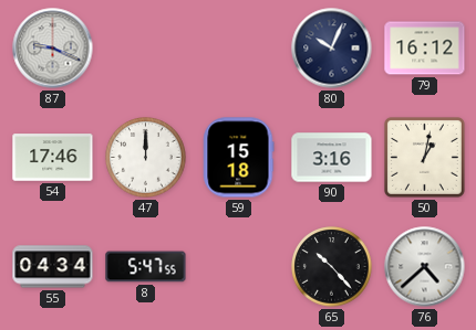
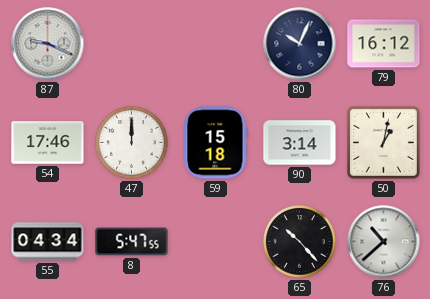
90: 3:16 -> 3:14
76: 4:38 -> 10:38
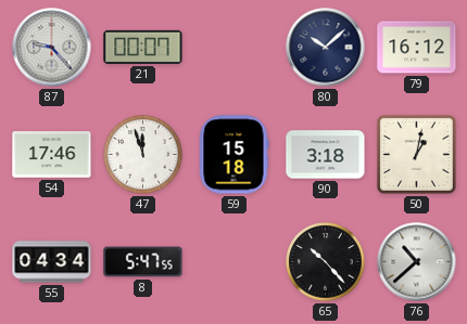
87: 9:19 -> 9:23
21: none -> 00:07
80: 10:04 -> 10:08
47: 12:00 -> 11:57
90: 3:14 -> 3:18
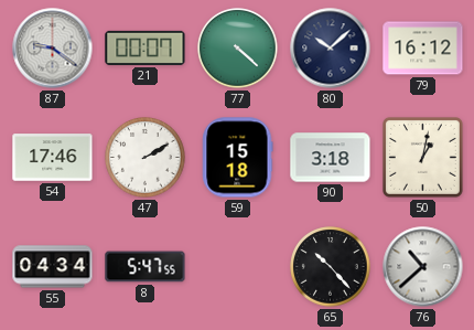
87: 9:23 -> 9:21
77: none -> 4:22
47: 11:57 -> 2:10
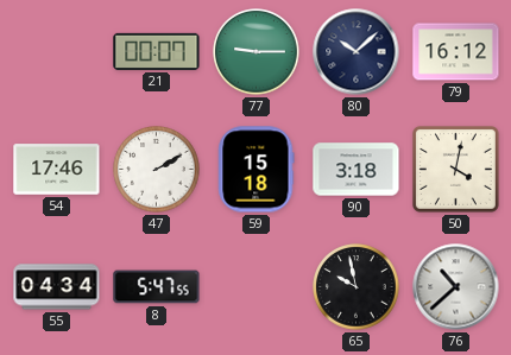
87: 9:21 -> none
77: 4:22 -> 9:15
50: 1:02 -> 4:02
65: 10:23 -> 9:58
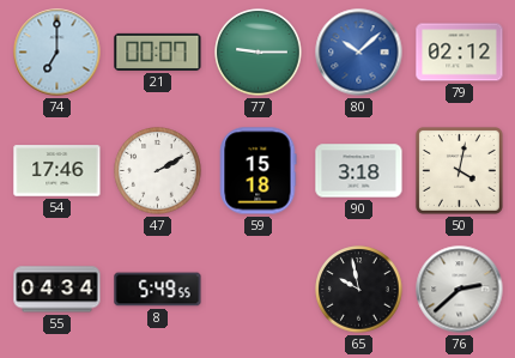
74: none -> 7:00
80 dial: navy -> blue
79: 16:12 -> 02:12
8: 5:47 -> 5:49
76: 10:38 -> 2:38
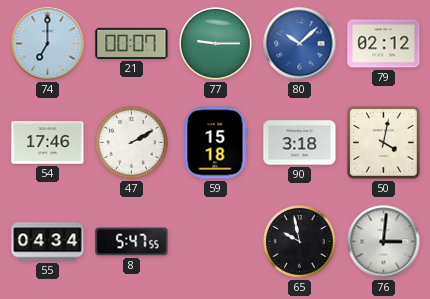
8: 5:49 -> 5:47
76: 2:38 -> 3:01
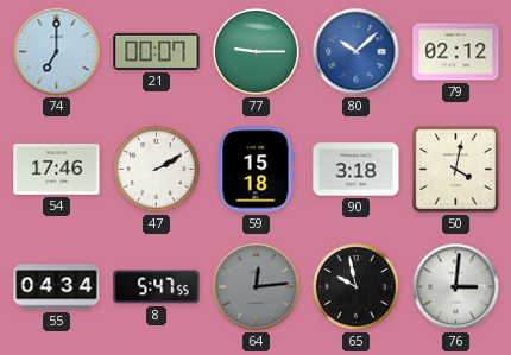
64: none -> 12:14
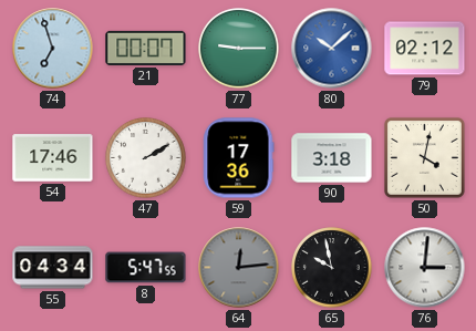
74: 7:00 -> 6:57
59: 15:18 -> 17:36
